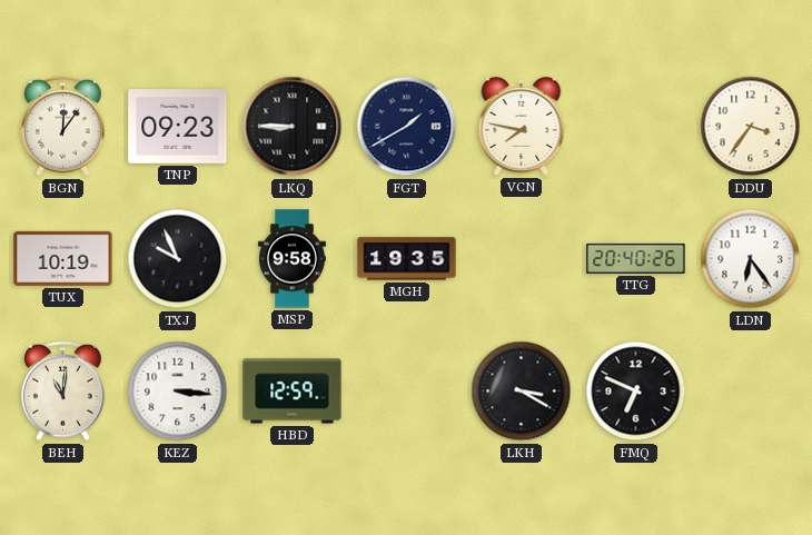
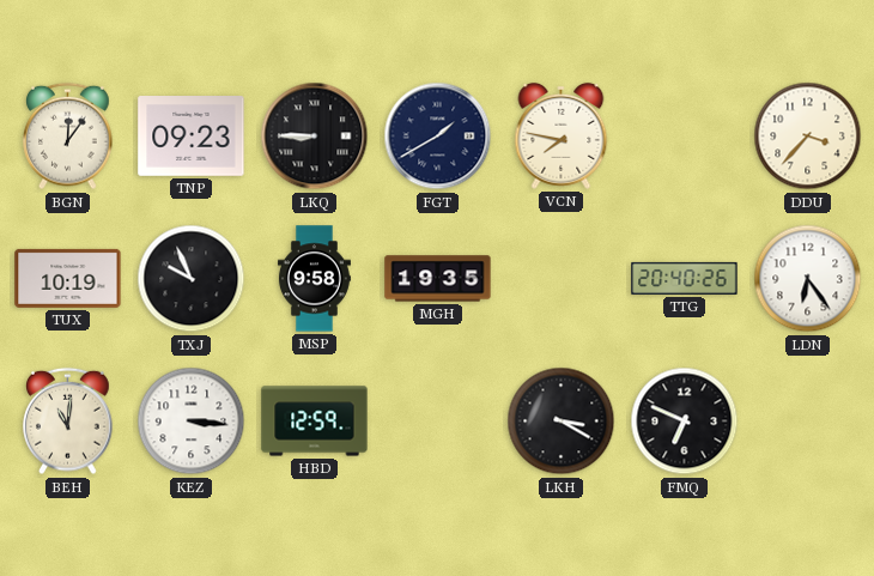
DDU: 3:36 -> 3:37
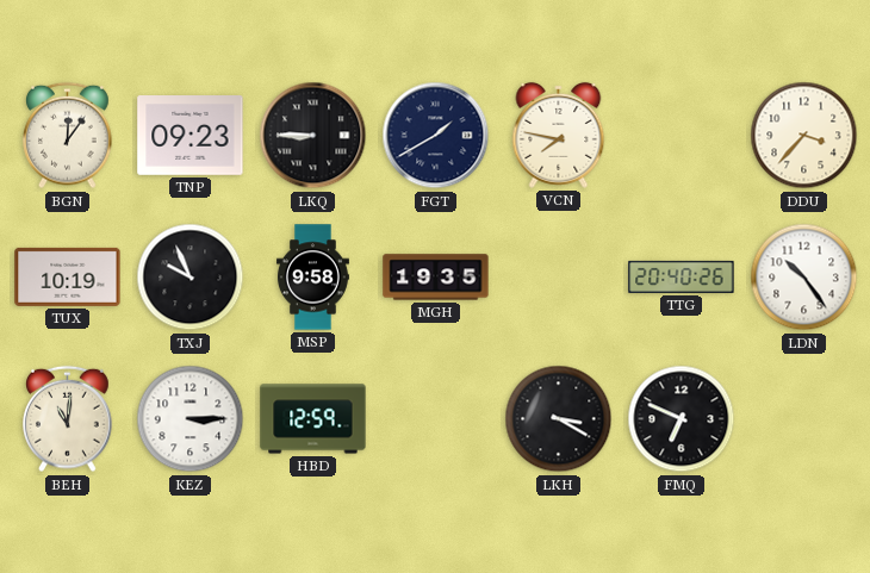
LDN: 6:24 -> 10:24
KEZ: 3:16 -> 3:15
